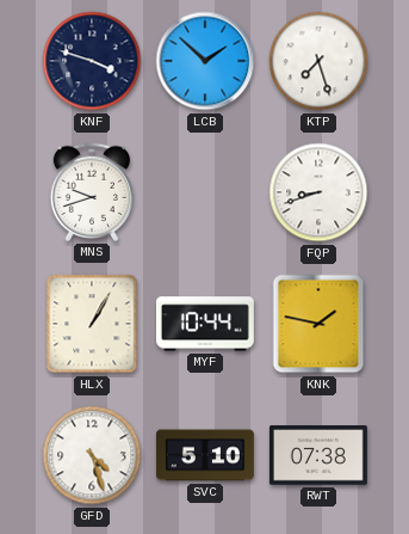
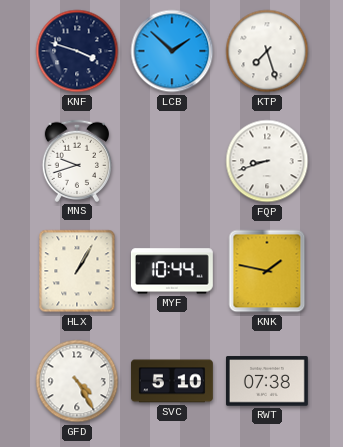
GFD: 4:27 -> 4:25
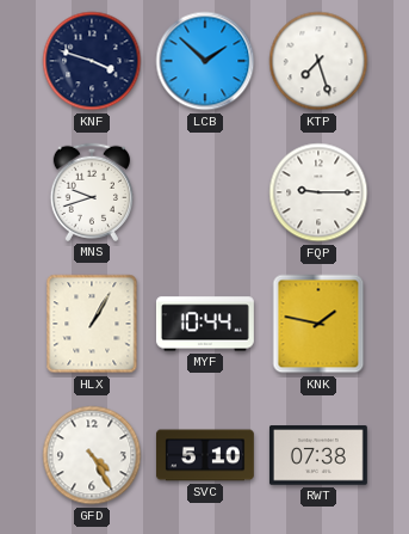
FQP: 8:42 -> 9:15
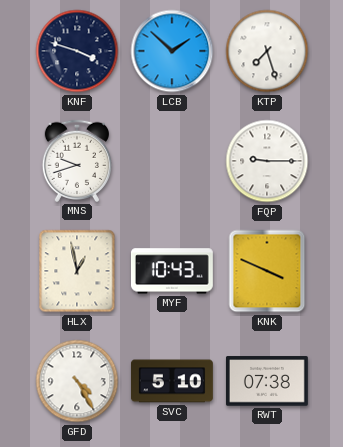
HLX: 1:05 -> 12:58
MYF: 10:44 -> 10:43
KNK: 1:47 -> 3:49
